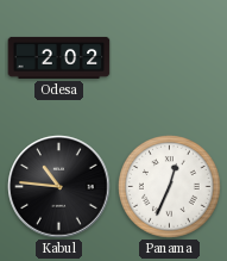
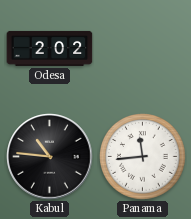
Panama: 12:34 -> 11:44
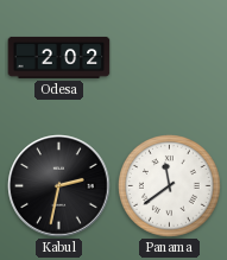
Kabul: 10:46 -> 2:32
Panama: 11:44 -> 11:39
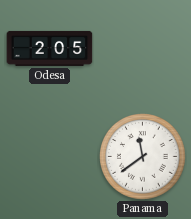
Odesa: 2:02 -> 2:05
Kabul: 2:32 -> none
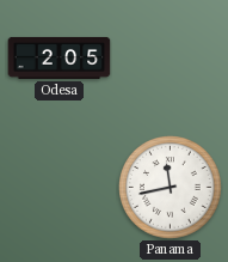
Panama: 11:39 -> 11:43
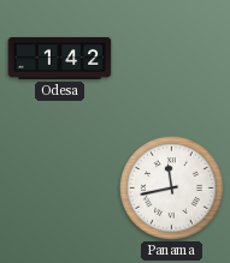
Odesa: 2:05 -> 1:42
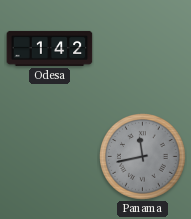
Panama dial: white -> grey
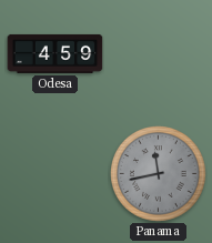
Odesa: 1:42 -> 4:59
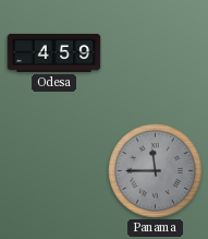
Panama: 11:43 -> 11:45
